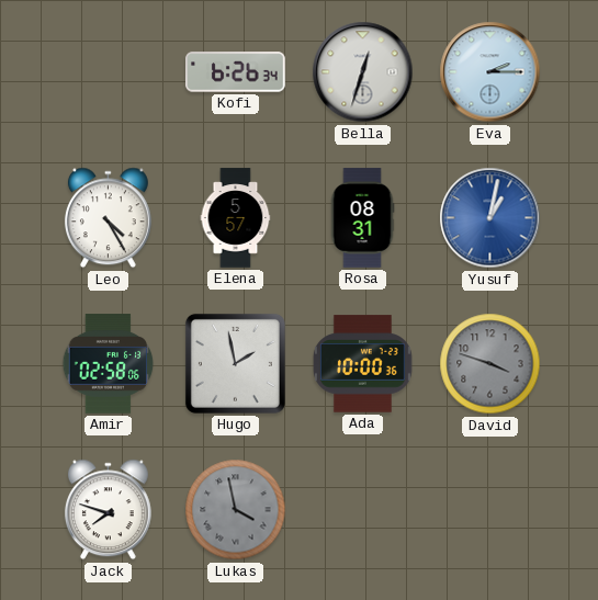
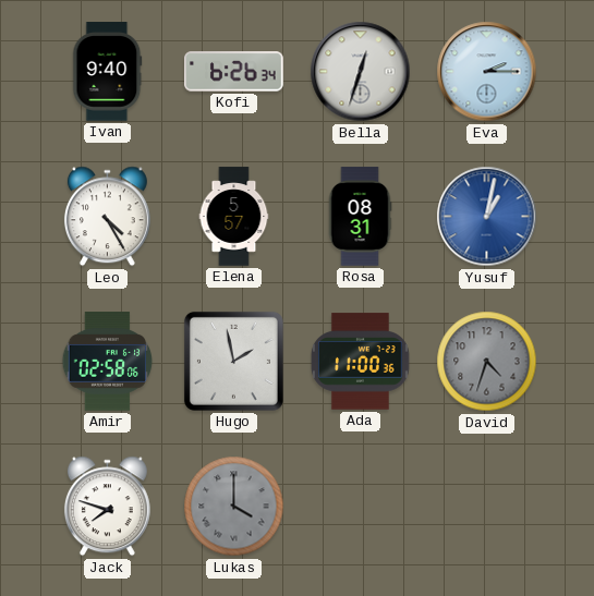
Ivan: none -> 9:40
Ada: 10:00 -> 11:00
David: 3:48 -> 4:33
Lukas: 3:58 -> 4:00
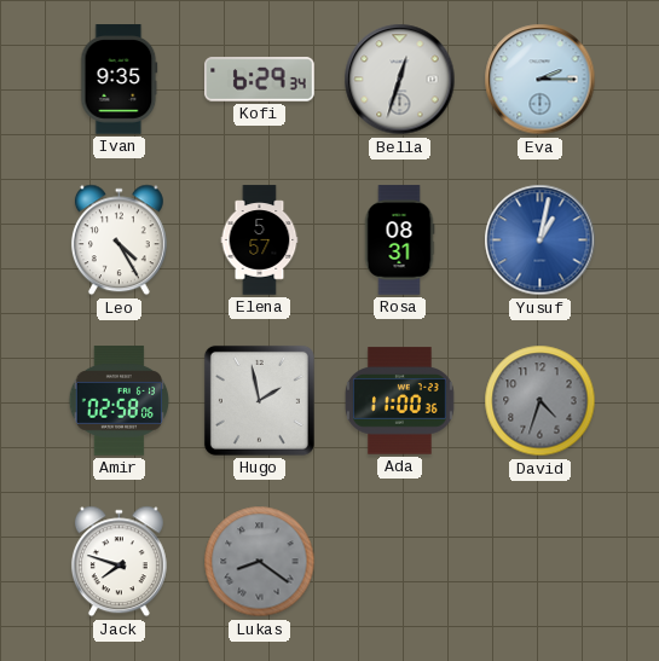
Ivan: 9:40 -> 9:35
Kofi: 6:26 -> 6:29
Lukas: 4:00 -> 8:21
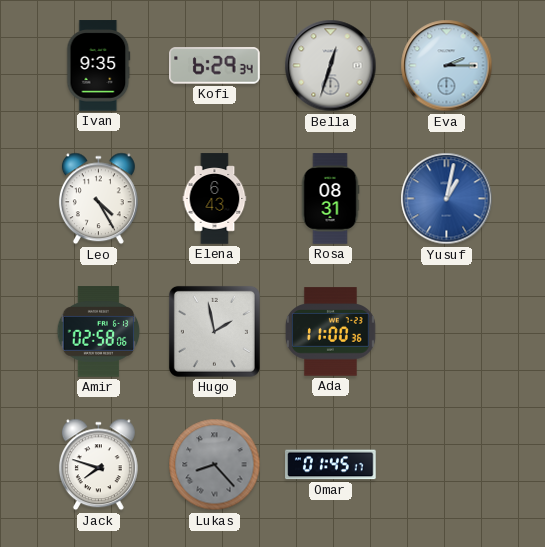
Elena: 5:57 -> 6:43
David: 4:33 -> none
Lukas: 8:21 -> 8:23
Omar: none -> 01:45
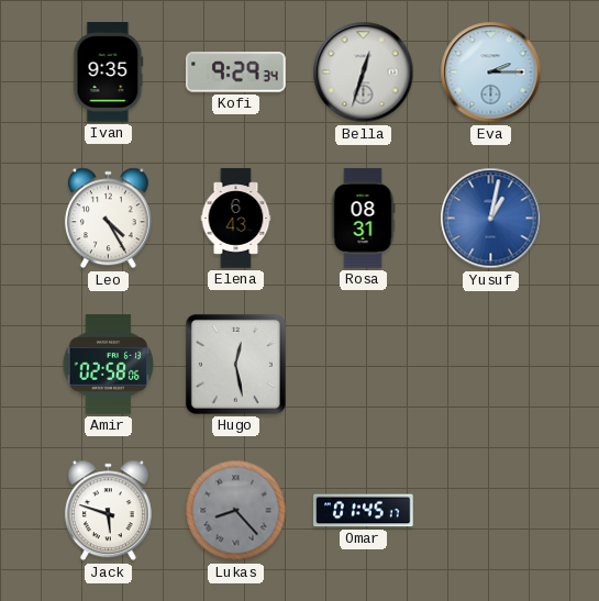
Kofi: 6:29 -> 9:29
Hugo: 1:58 -> 12:28
Ada: 11:00 -> none
Jack: 7:48 -> 5:48
